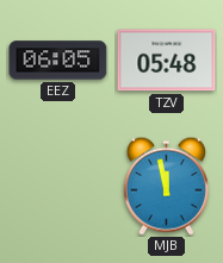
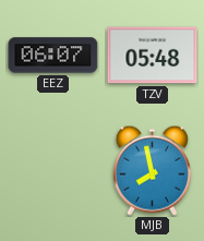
EEZ: 06:05 -> 06:07
MJB: 11:58 -> 7:58
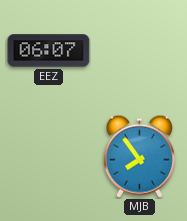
TZV: 05:48 -> none
MJB: 7:58 -> 7:54
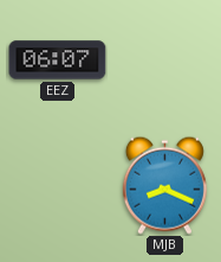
MJB: 7:54 -> 8:19
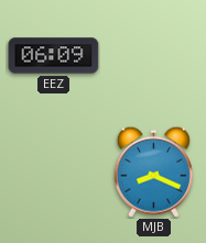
EEZ: 06:07 -> 06:09
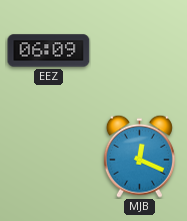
MJB: 8:19 -> 12:19
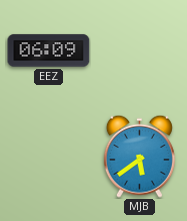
MJB: 12:19 -> 5:39
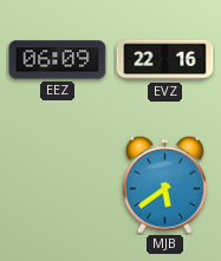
EVZ: none -> 22:16
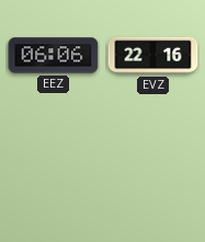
EEZ: 06:09 -> 06:06
MJB: 5:39 -> none
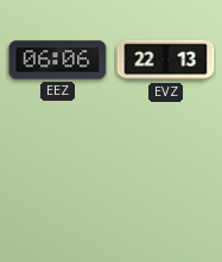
EVZ: 22:16 -> 22:13
